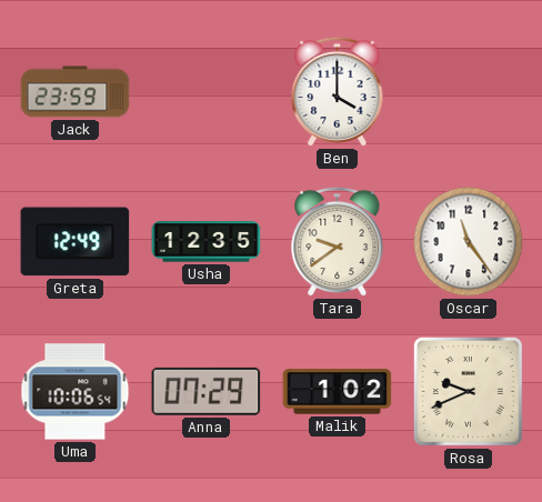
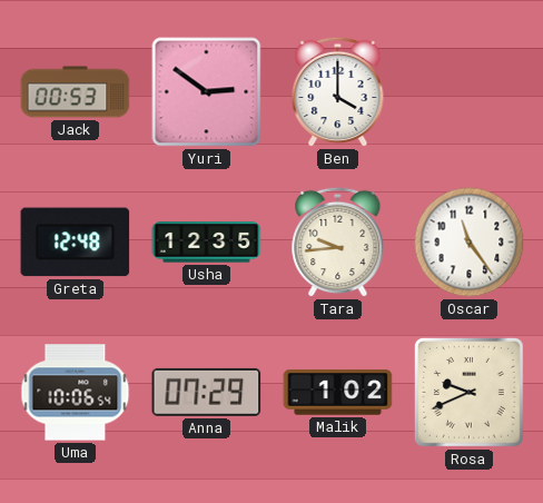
Jack: 23:59 -> 00:53
Yuri: none -> 2:51
Greta: 12:49 -> 12:48
Tara: 9:39 -> 9:44
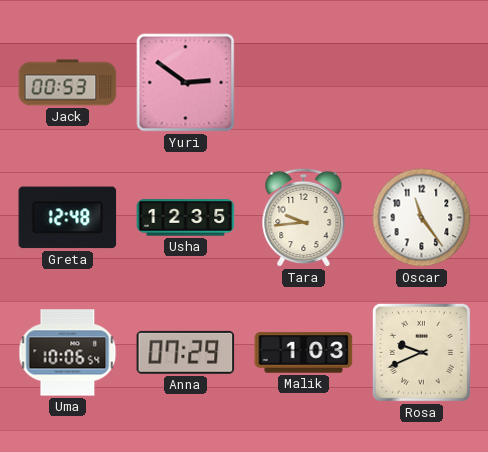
Ben: 4:00 -> none
Malik: 1:02 -> 1:03
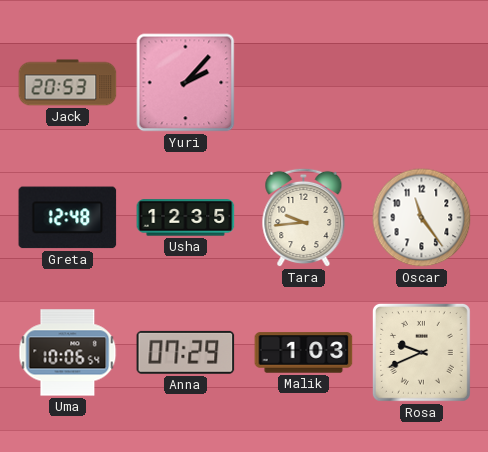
Jack: 00:53 -> 20:53
Yuri: 2:51 -> 2:07
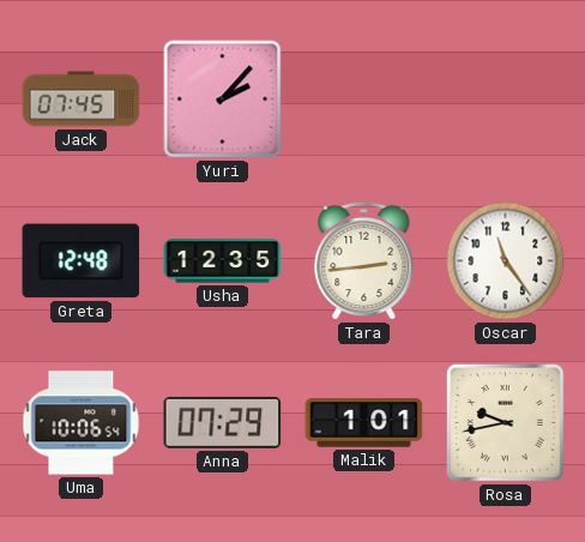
Jack: 20:53 -> 07:45
Tara: 9:44 -> 2:44
Malik: 1:03 -> 1:01
Rosa: 9:41 -> 9:43
